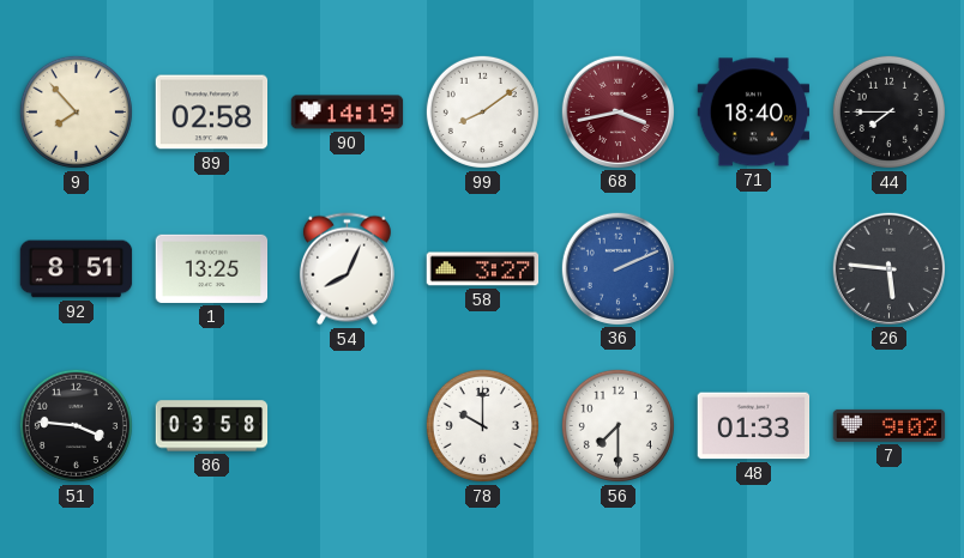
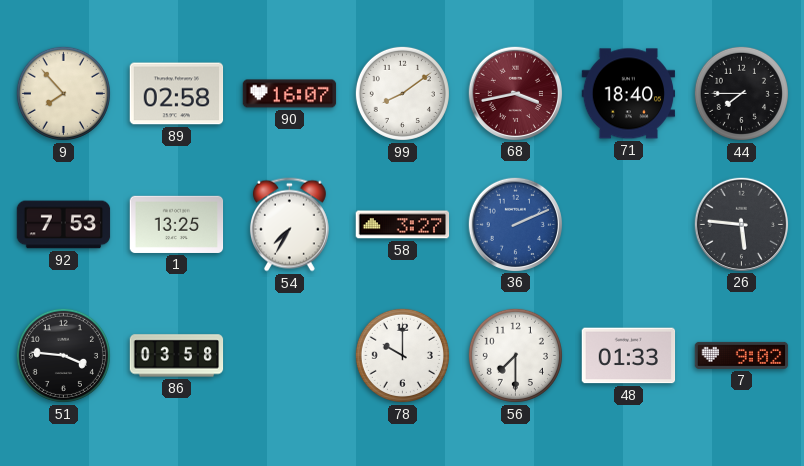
90: 14:19 -> 16:07
92: 8:51 -> 7:53
54: 8:04 -> 7:35
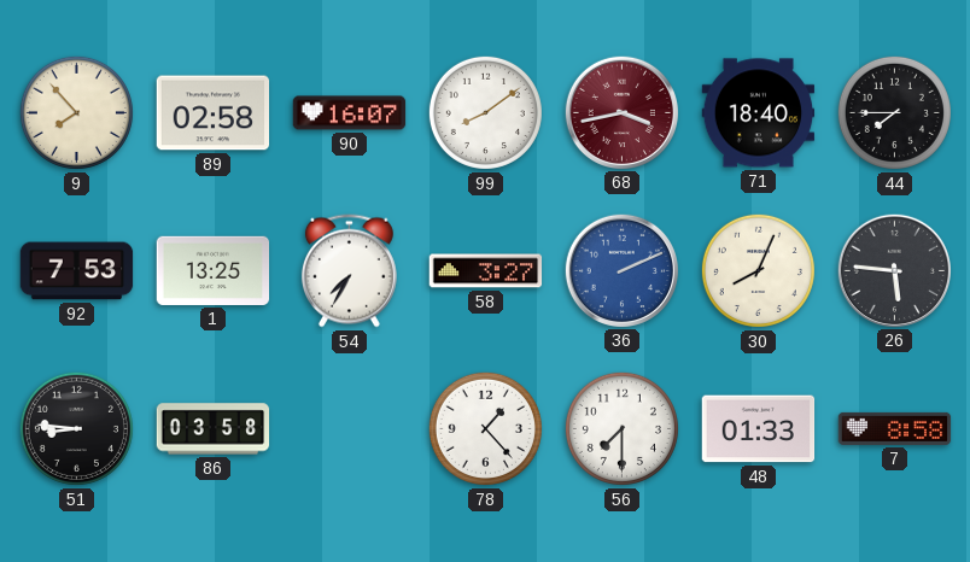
30: none -> 8:04
51: 3:46 -> 8:46
78: 10:00 -> 1:23
7: 9:02 -> 8:58
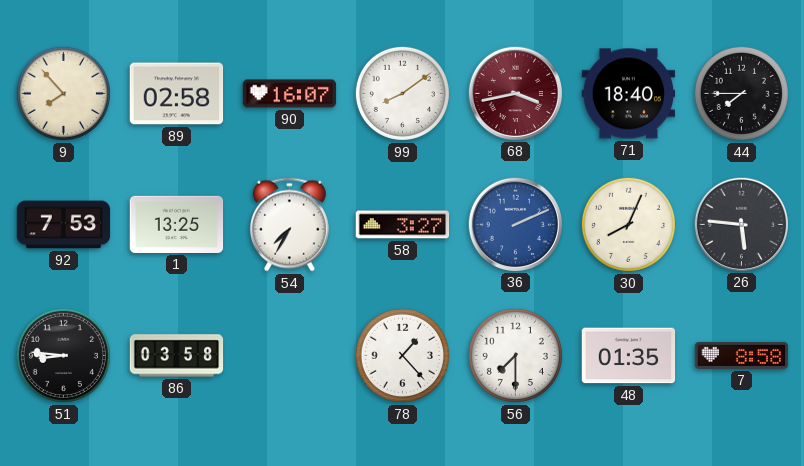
48: 01:33 -> 01:35
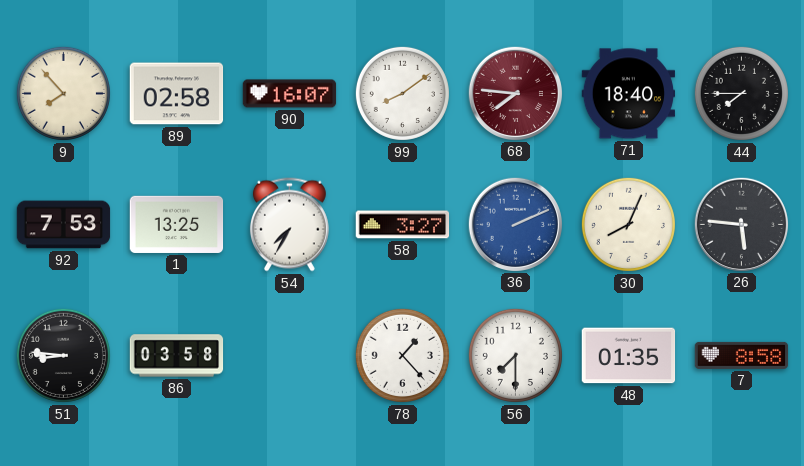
68: 3:43 -> 7:46
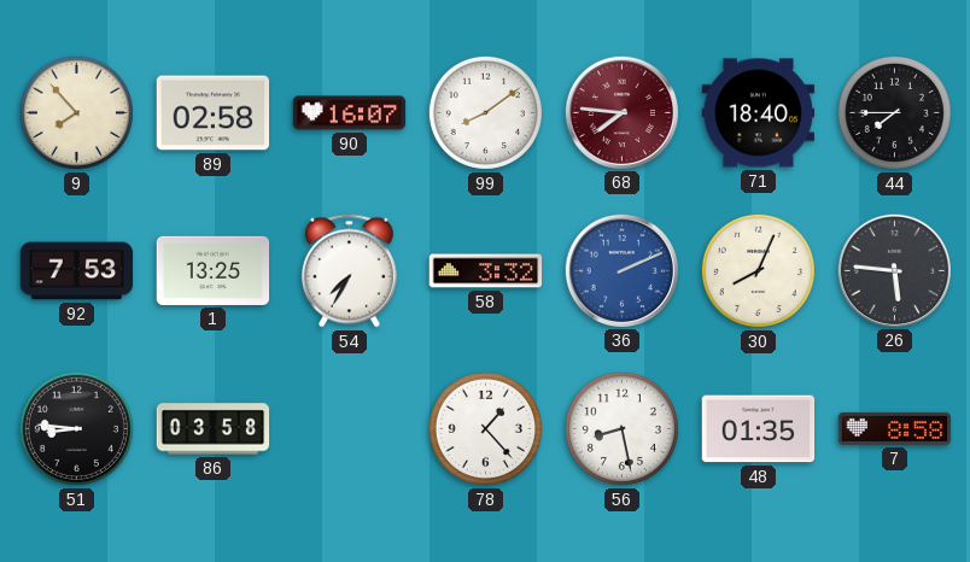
58: 3:27 -> 3:32
56: 7:30 -> 8:28
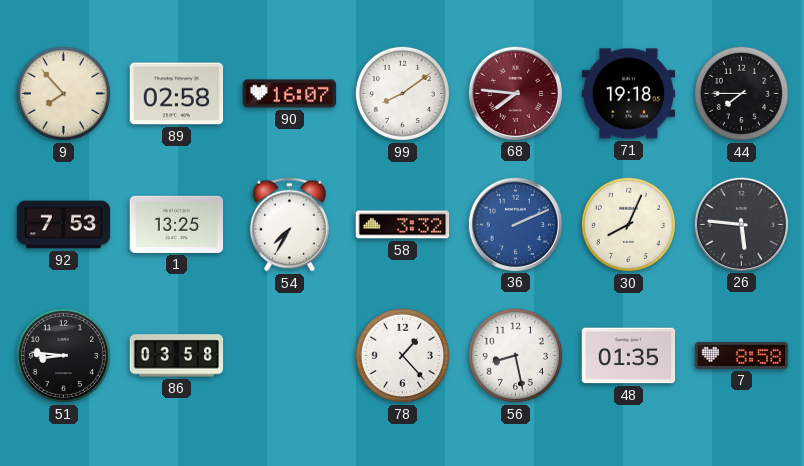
71: 18:40 -> 19:18
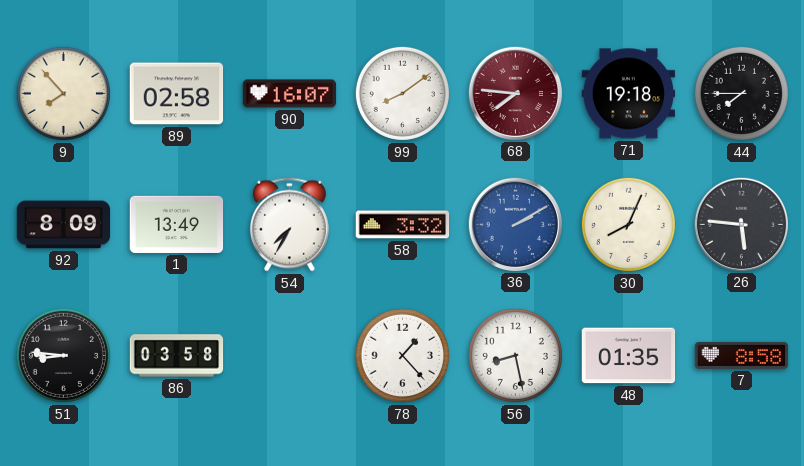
92: 7:53 -> 8:09
1: 13:25 -> 13:49
36: 2:11 -> 2:10
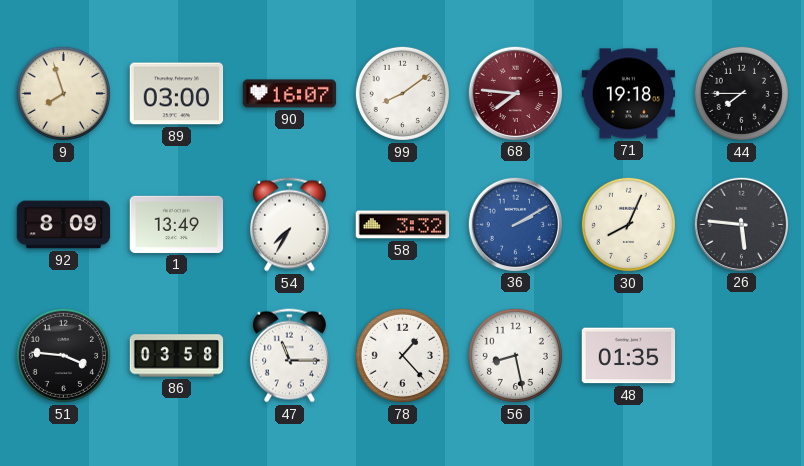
9: 7:53 -> 7:57
89: 02:58 -> 03:00
51: 8:46 -> 3:46
47: none -> 11:15
7: 8:58 -> none
